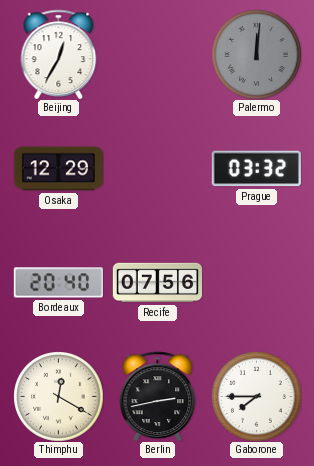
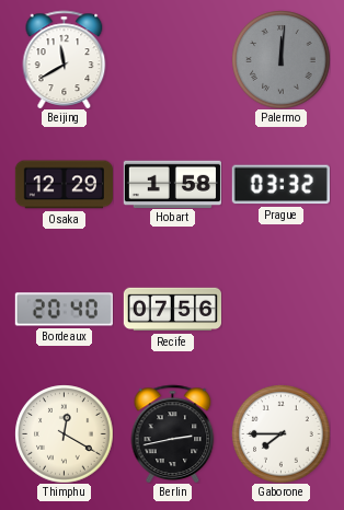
Beijing: 12:35 -> 11:40
Hobart: none -> 1:58
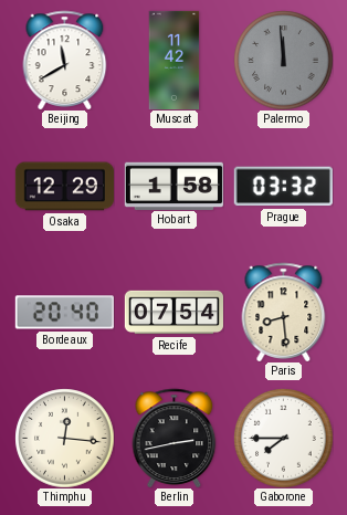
Muscat: none -> 11:42
Palermo: 12:01 -> 11:59
Recife: 07:56 -> 07:54
Paris: none -> 8:29
Thimphu: 12:20 -> 12:16
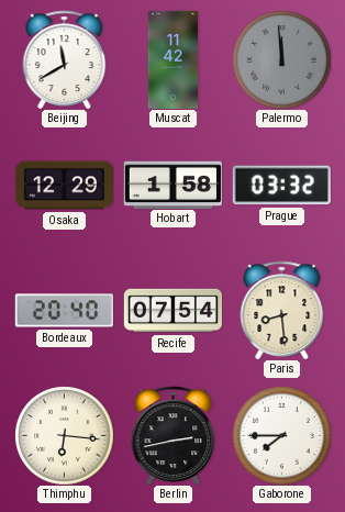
Thimphu: 12:16 -> 6:16
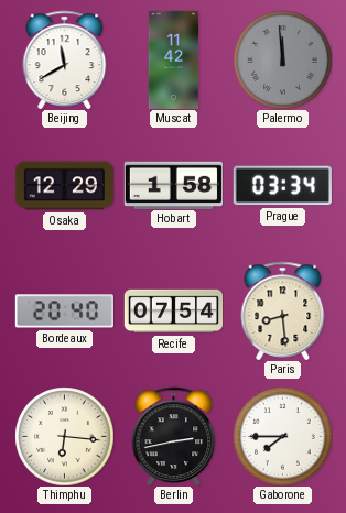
Prague: 03:32 -> 03:34
